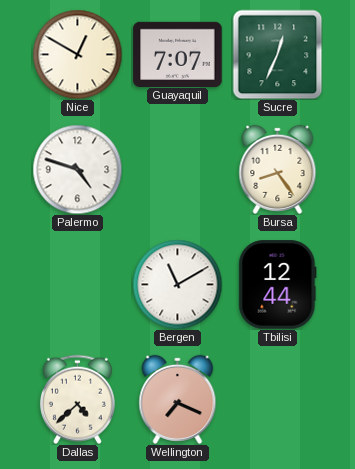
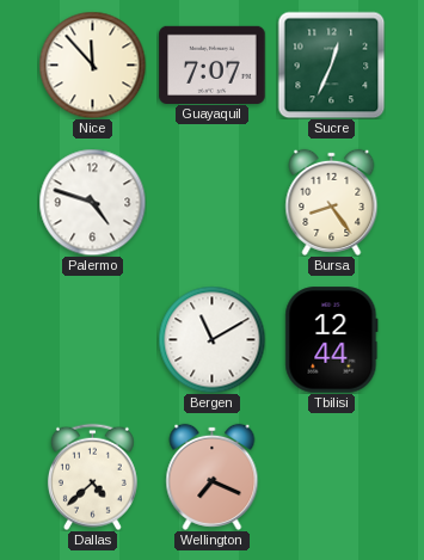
Nice: 12:50 -> 11:53
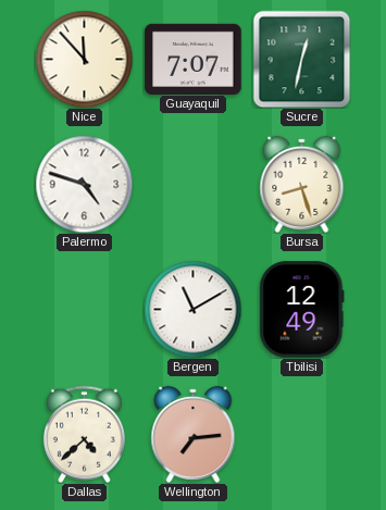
Sucre: 12:34 -> 12:32
Bursa: 8:24 -> 8:27
Tbilisi: 12:44 -> 12:49
Wellington: 7:19 -> 7:14
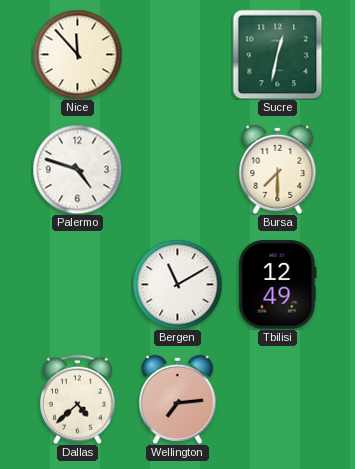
Guayaquil: 7:07 -> none
Bursa: 8:27 -> 7:30
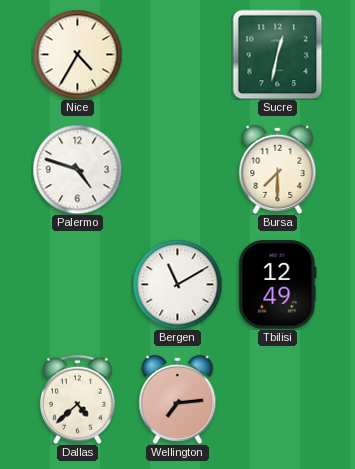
Nice: 11:53 -> 4:35
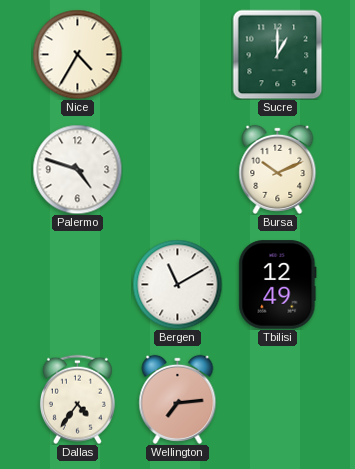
Sucre: 12:32 -> 1:00
Bursa: 7:30 -> 10:11
Dallas: 4:38 -> 4:36
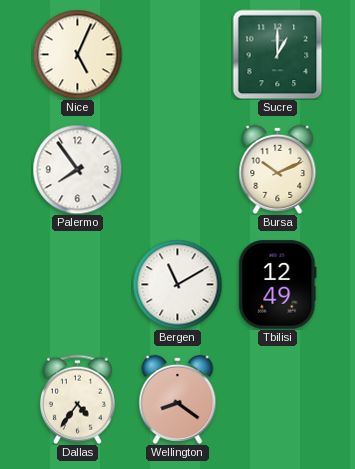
Nice: 4:35 -> 5:04
Palermo: 4:48 -> 7:54
Wellington: 7:14 -> 8:21
